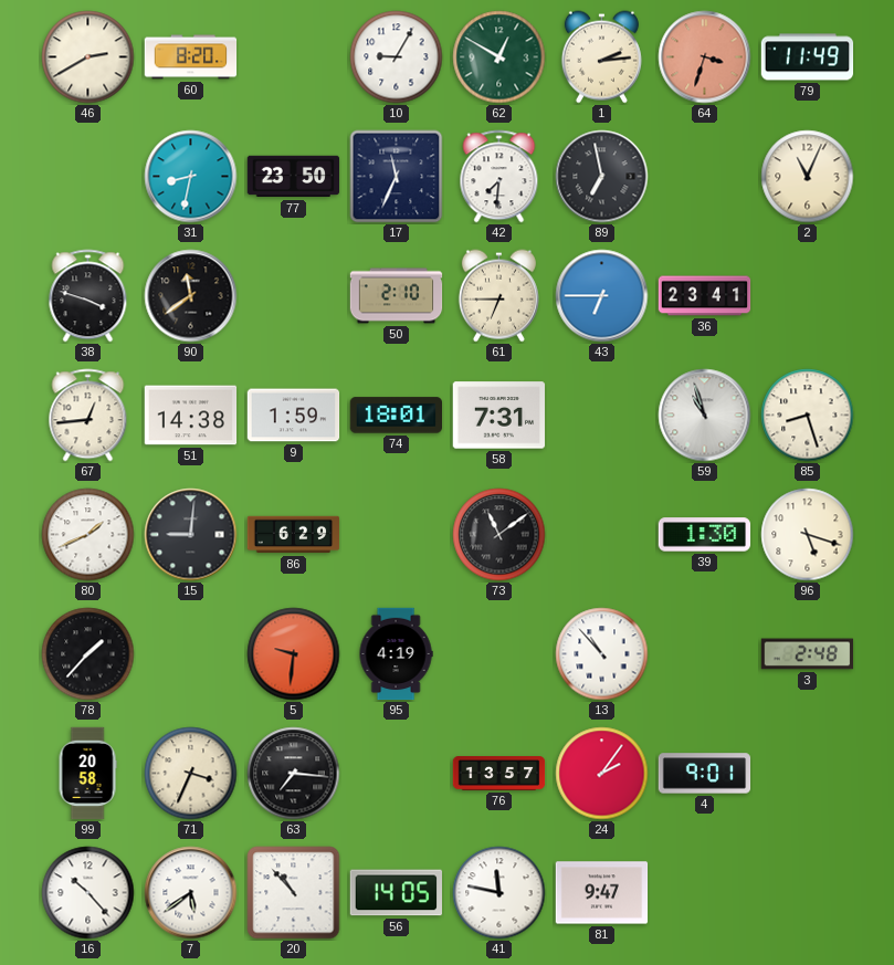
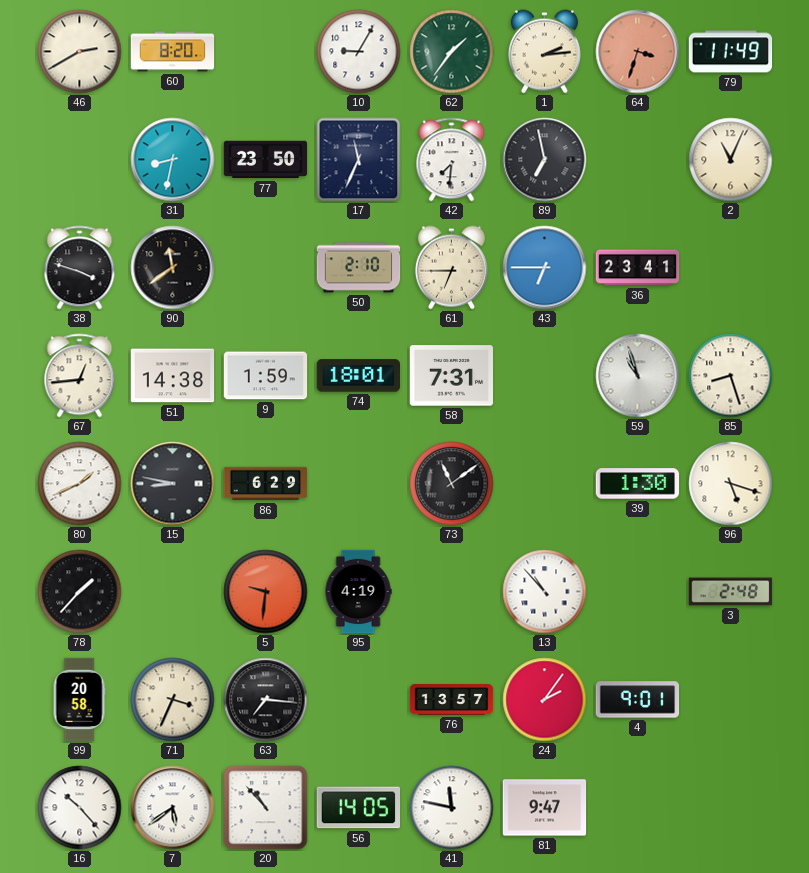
62: 12:50 -> 1:36
15: 9:01 -> 8:47
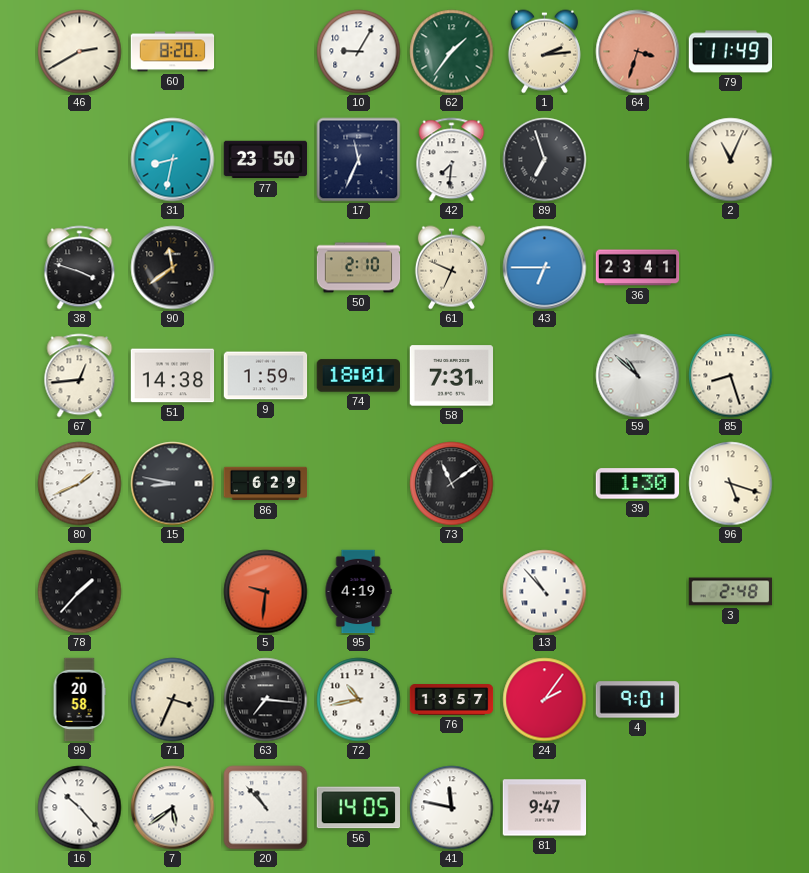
89: 6:58 -> 6:57
61: 6:45 -> 6:49
59: 10:57 -> 10:52
72: none -> 10:43
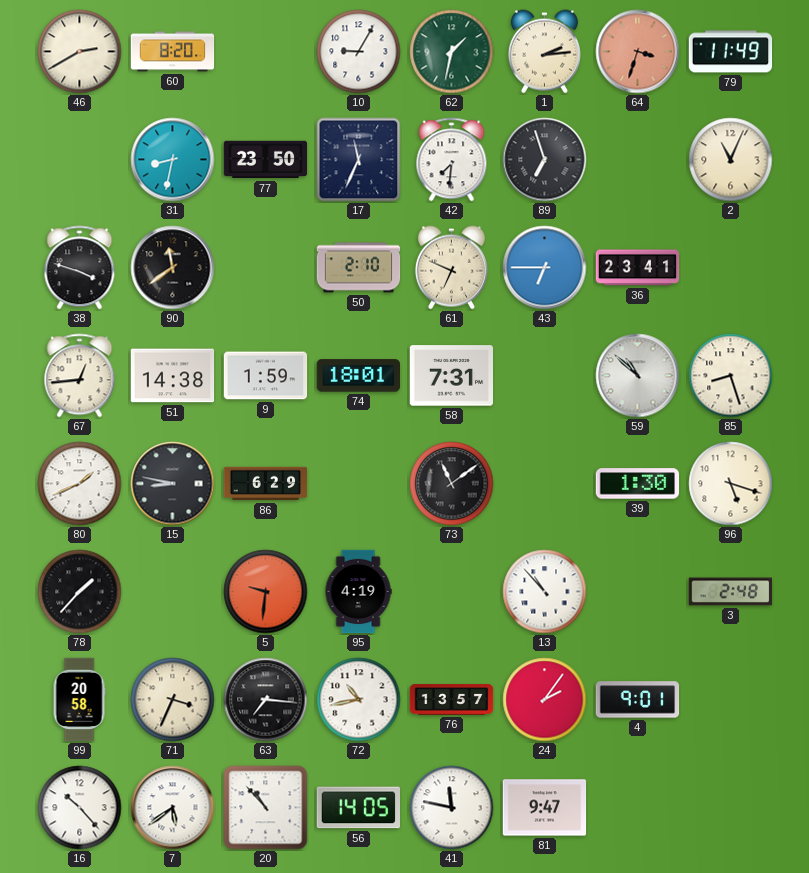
62: 1:36 -> 1:32
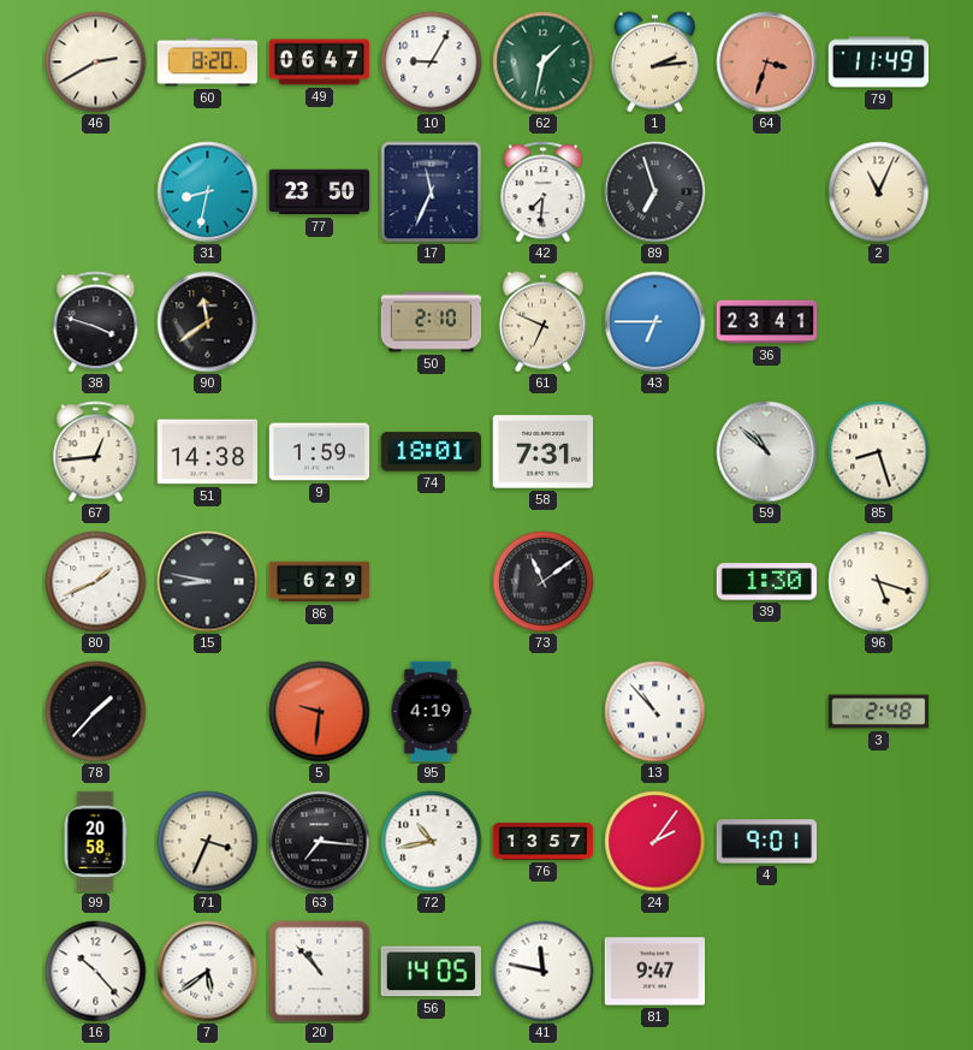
49: none -> 06:47
